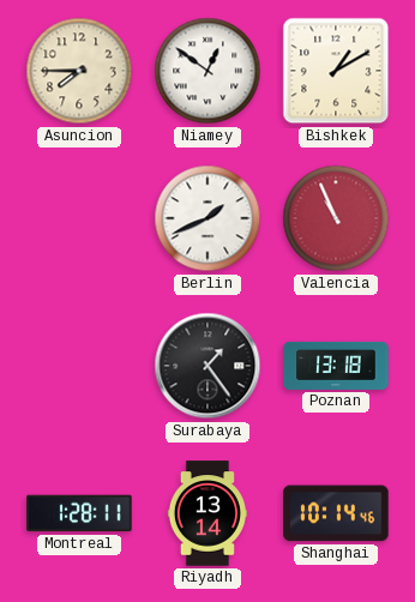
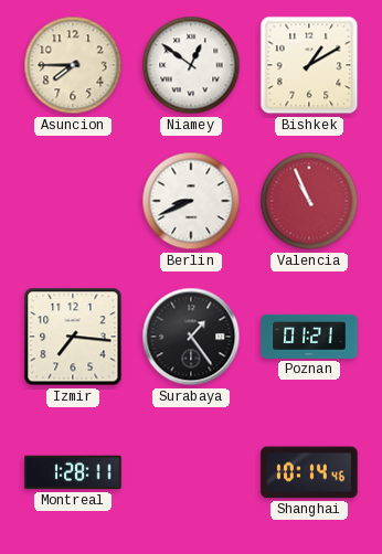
Berlin: 1:41 -> 8:41
Izmir: none -> 7:16
Poznan: 13:18 -> 01:21
Riyadh: 13:14 -> none
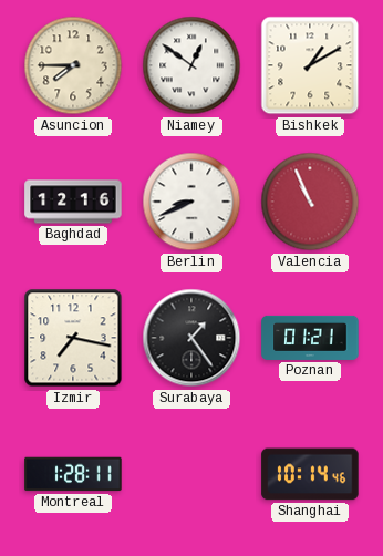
Baghdad: none -> 12:16
Izmir: 7:16 -> 7:17
